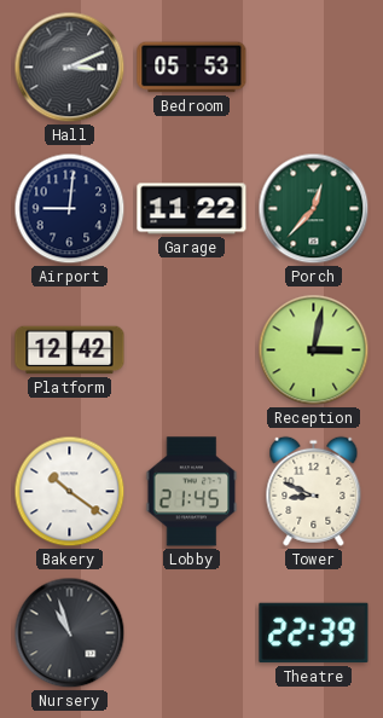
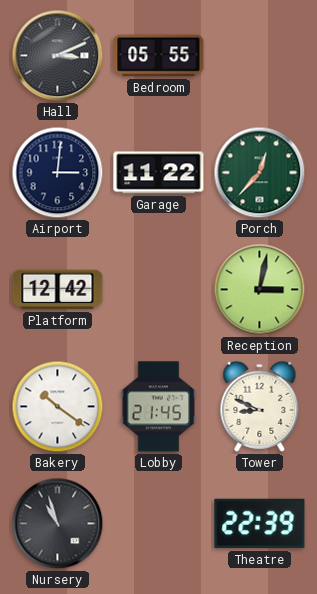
Bedroom: 05:53 -> 05:55
Airport: 9:01 -> 3:01
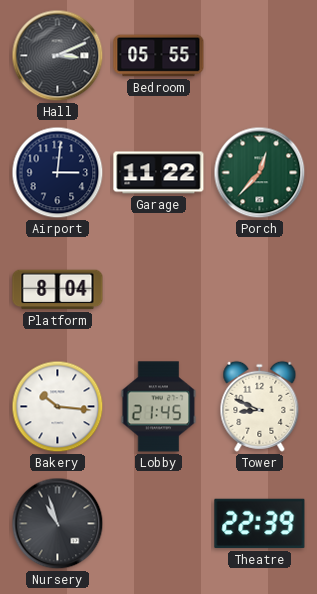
Platform: 12:42 -> 8:04
Reception: 3:02 -> none
Bakery: 10:21 -> 10:16
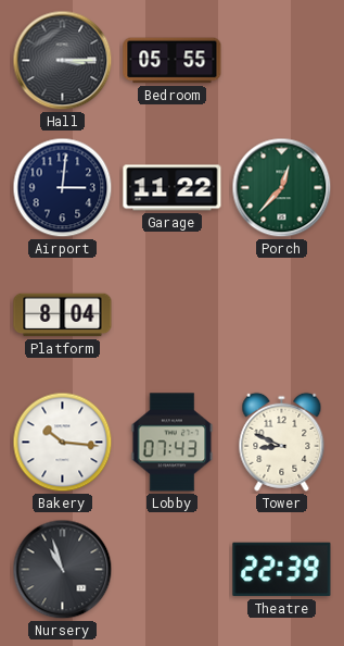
Hall: 3:11 -> 3:15
Lobby: 21:45 -> 07:43
